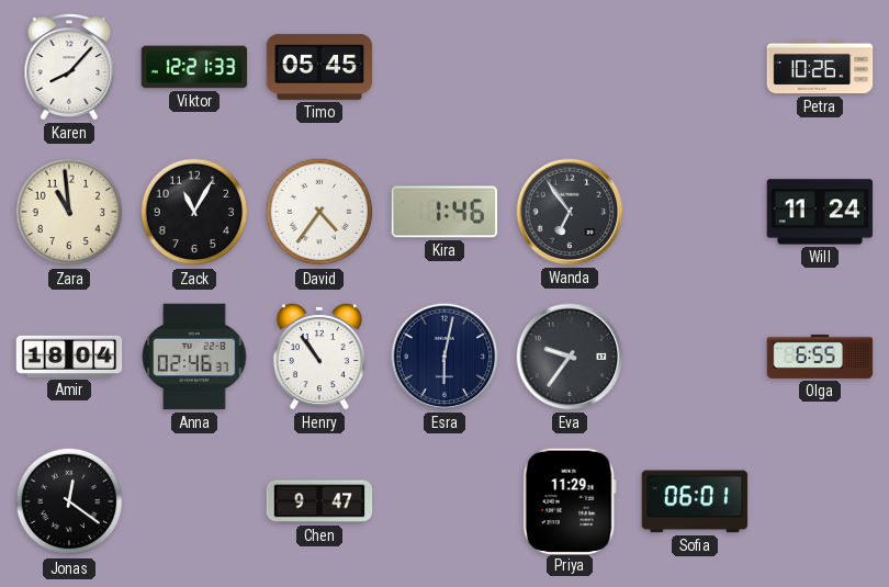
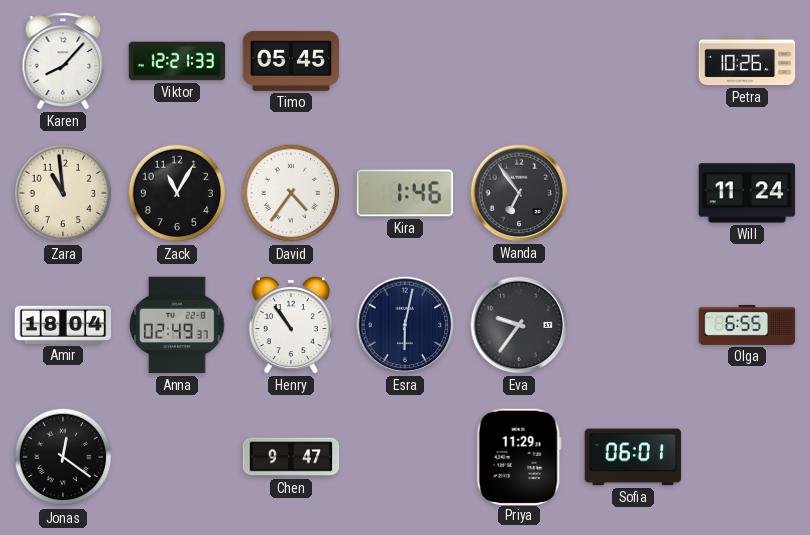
Anna: 02:46 -> 02:49
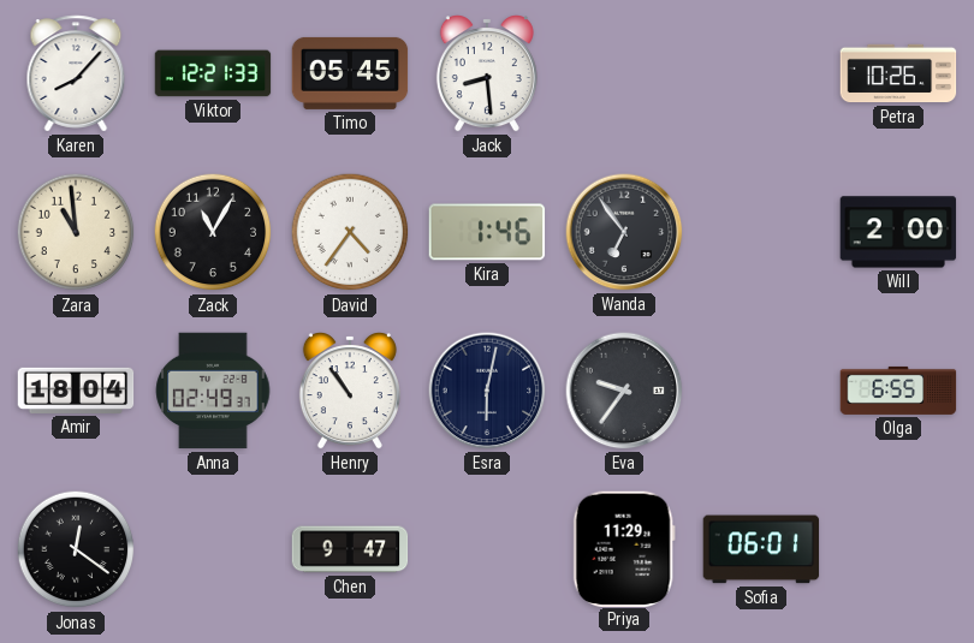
Jack: none -> 8:29
Will: 11:24 -> 2:00
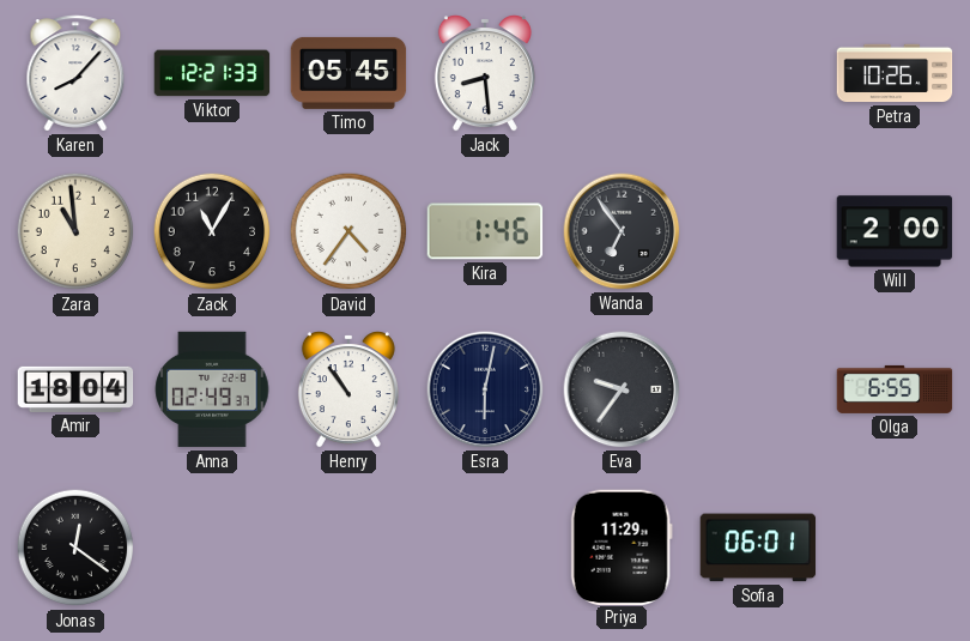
Chen: 9:47 -> none
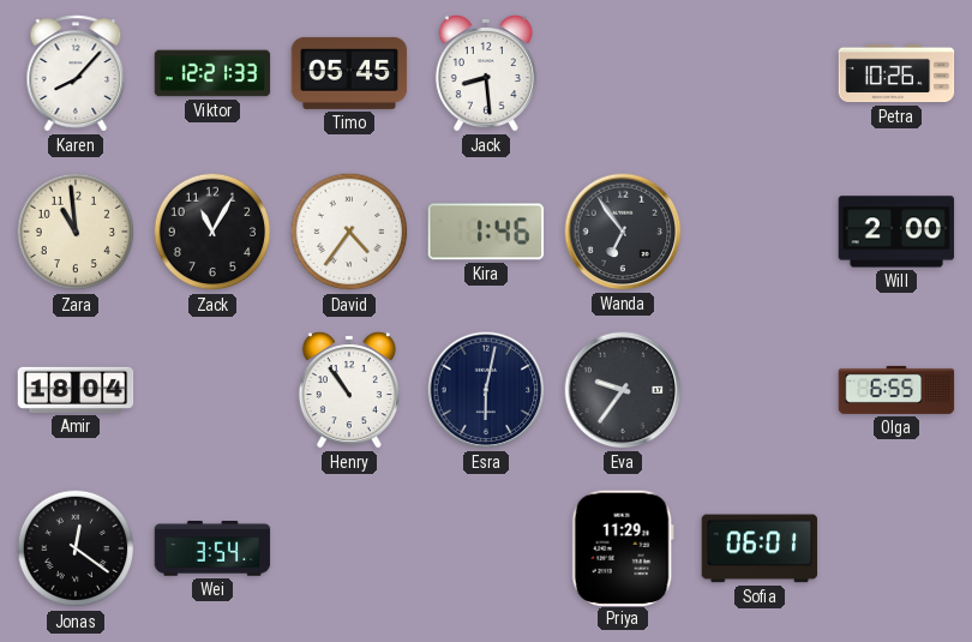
Anna: 02:49 -> none
Wei: none -> 3:54
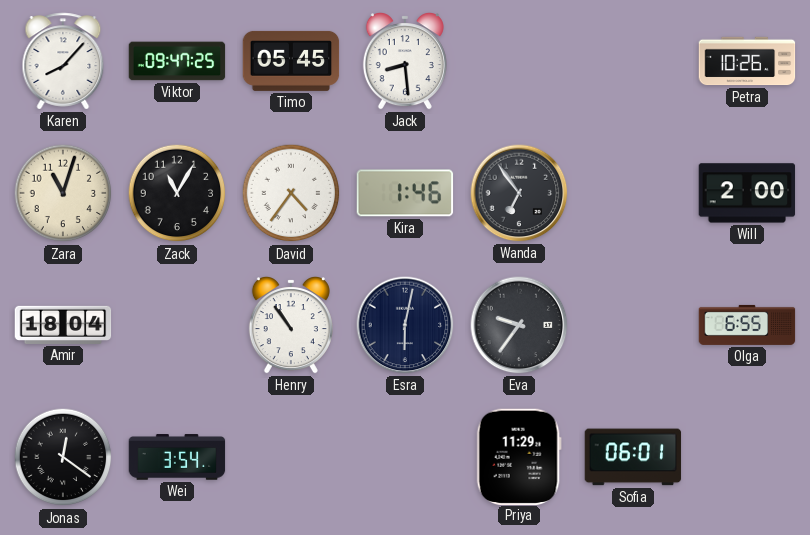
Viktor: 12:21 -> 09:47
Zara: 10:59 -> 11:03
